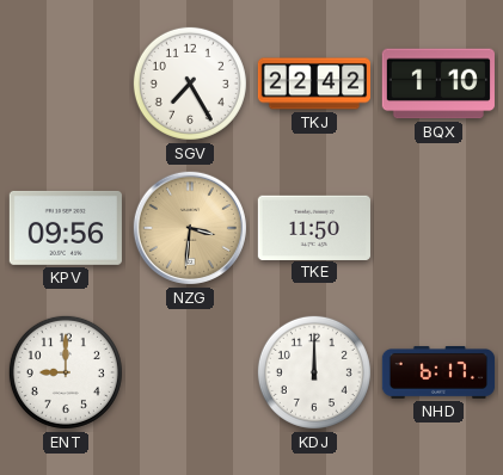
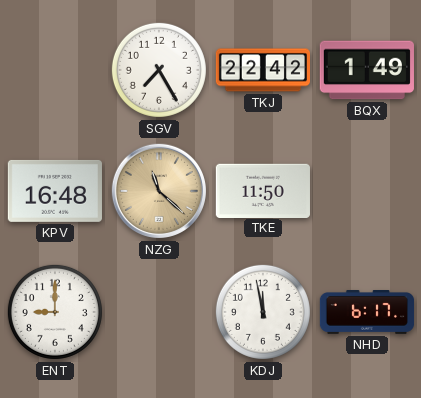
BQX: 1:10 -> 1:49
KPV: 09:56 -> 16:48
NZG: 3:31 -> 11:22
KDJ: 12:00 -> 11:58
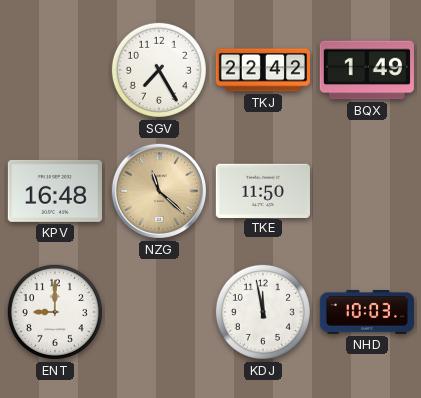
NHD: 6:17 -> 10:03
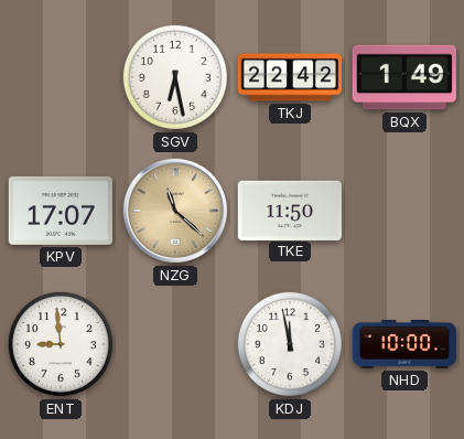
SGV: 7:25 -> 6:28
KPV: 16:48 -> 17:07
ENT: 9:00 -> 8:59
NHD: 10:03 -> 10:00
